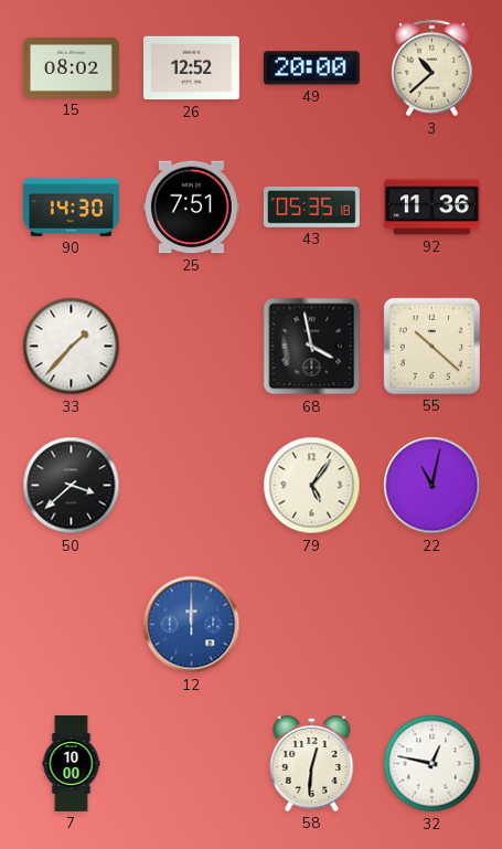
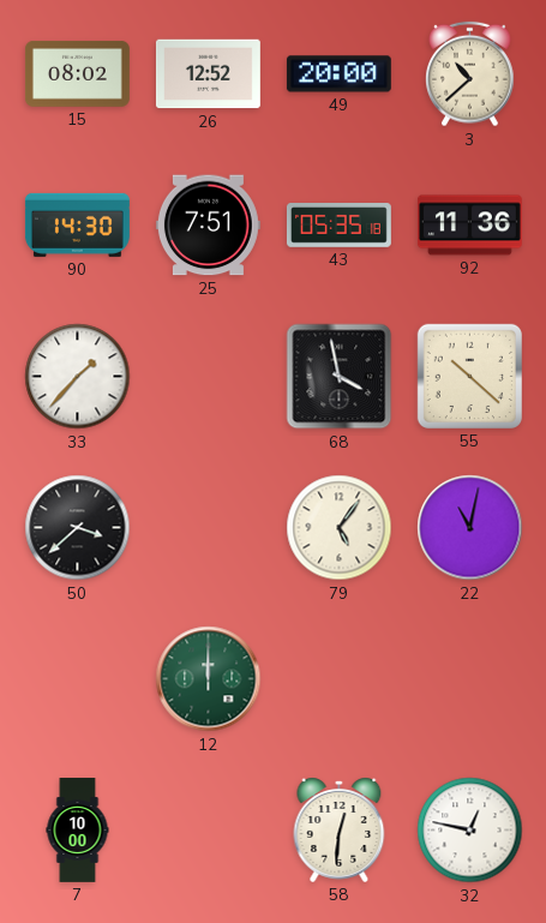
12 dial: blue -> green
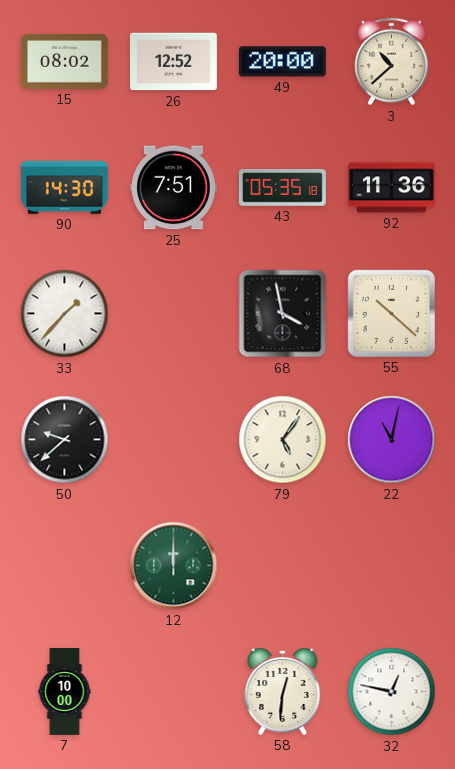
50: 3:38 -> 9:38
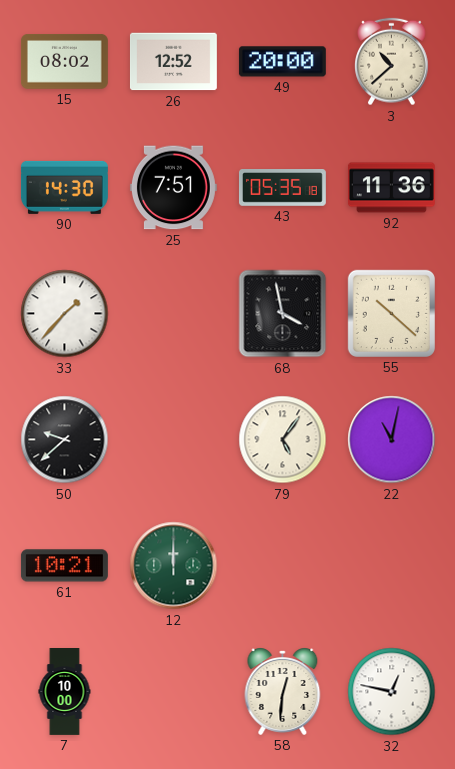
61: none -> 10:21
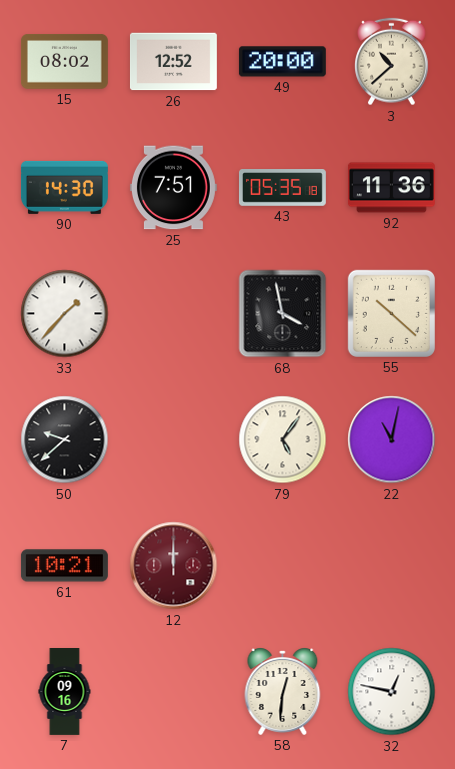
12 dial: green -> burgundy
7: 10:00 -> 09:16
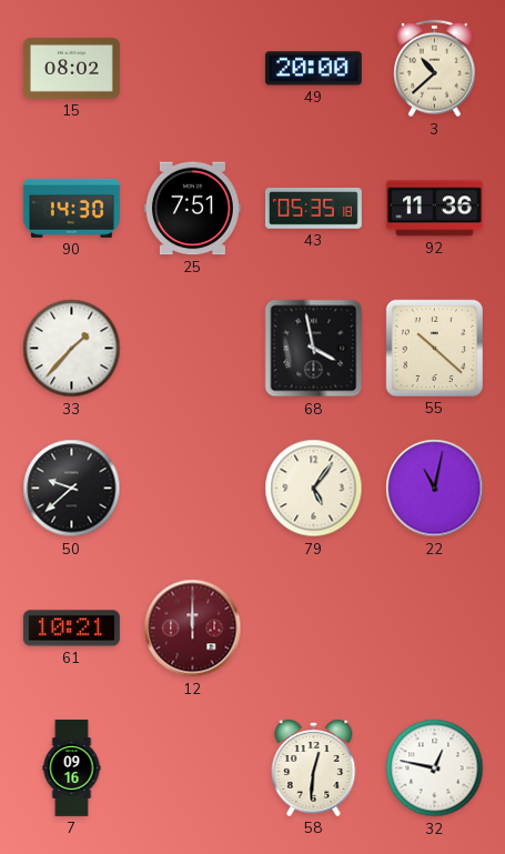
26: 12:52 -> none
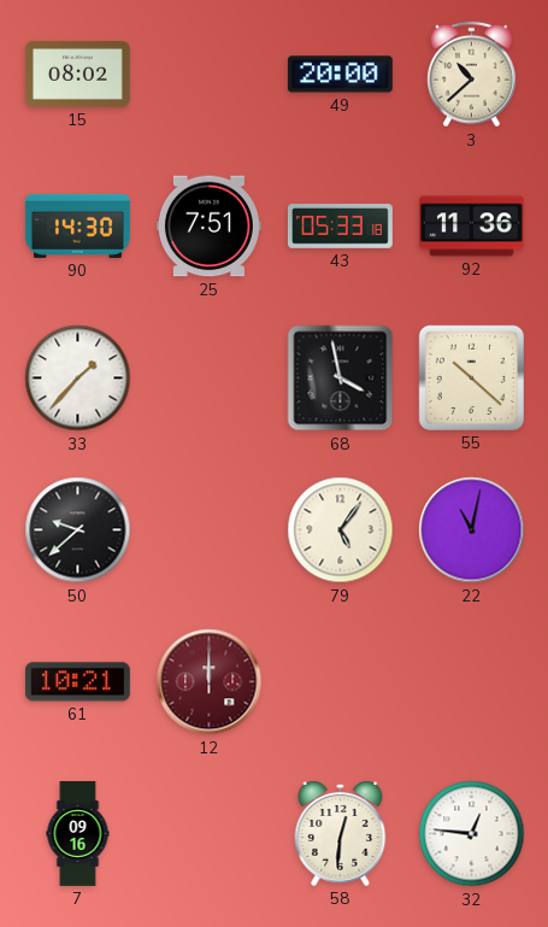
43: 05:35 -> 05:33
32: 12:47 -> 12:46
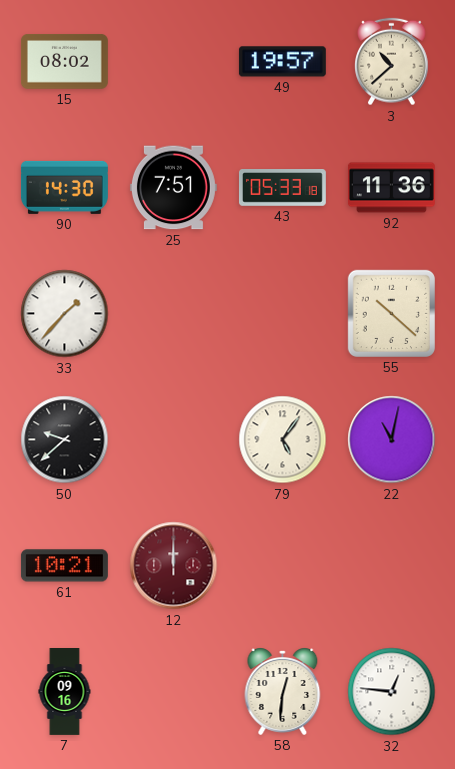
49: 20:00 -> 19:57
68: 3:58 -> none
